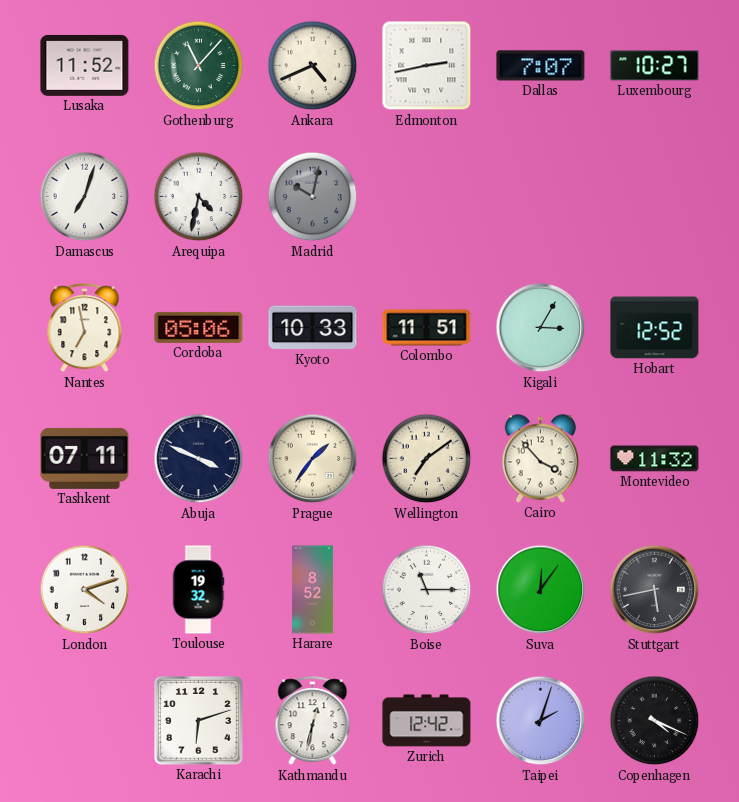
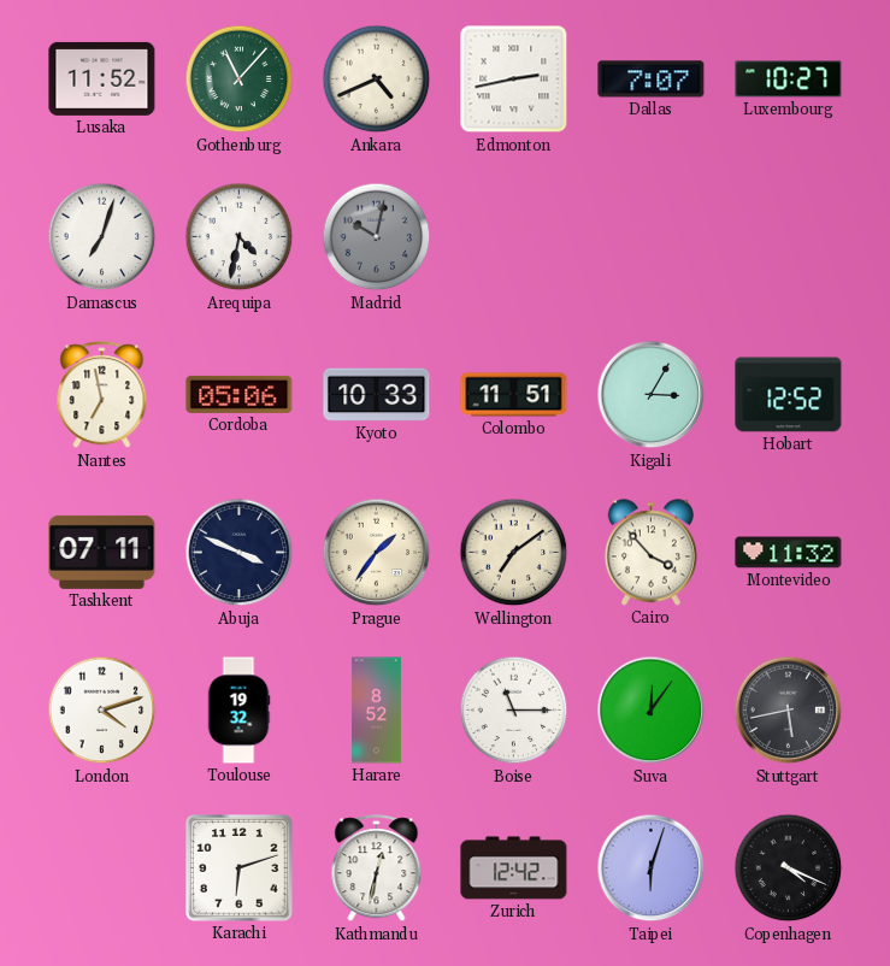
Taipei: 2:03 -> 6:03
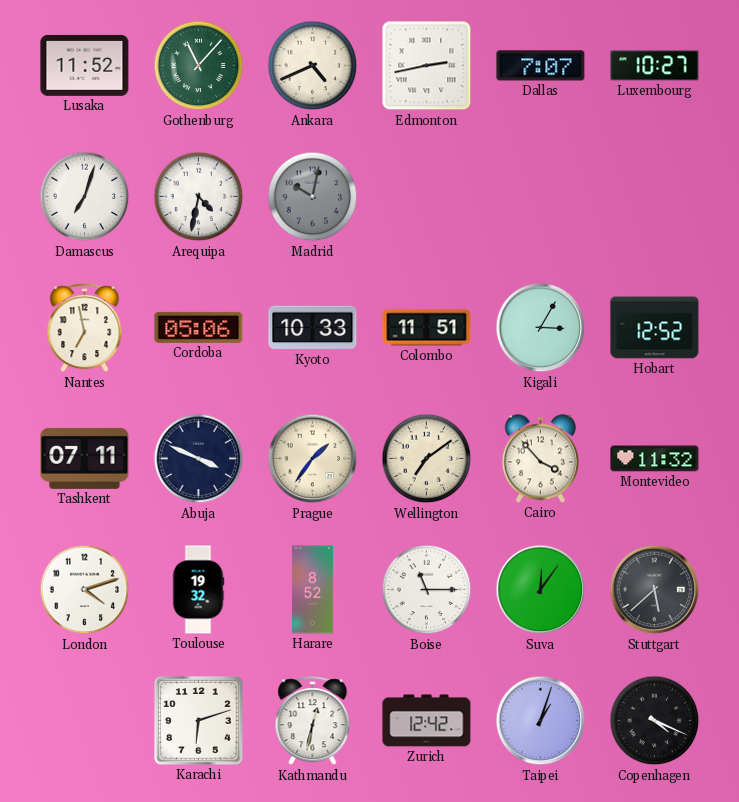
Stuttgart: 5:43 -> 5:38
Taipei: 6:03 -> 1:03
